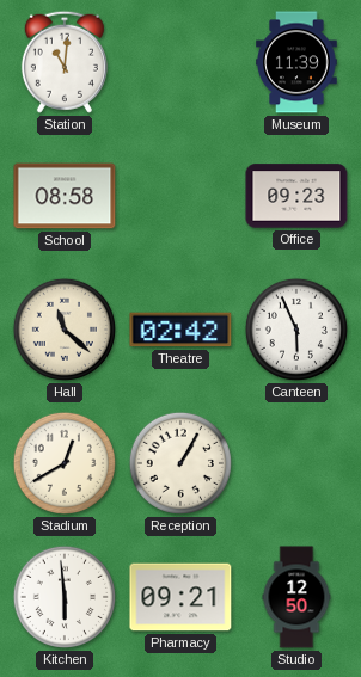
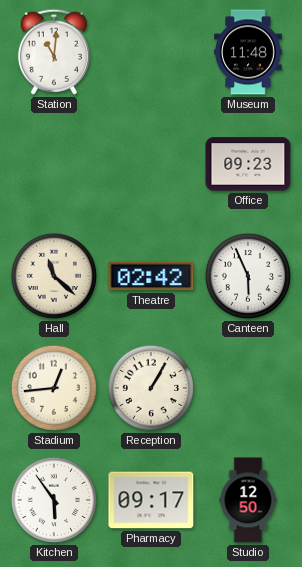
Museum: 11:39 -> 11:48
School: 08:58 -> none
Stadium: 12:40 -> 12:44
Kitchen: 5:59 -> 5:54
Pharmacy: 09:21 -> 09:17
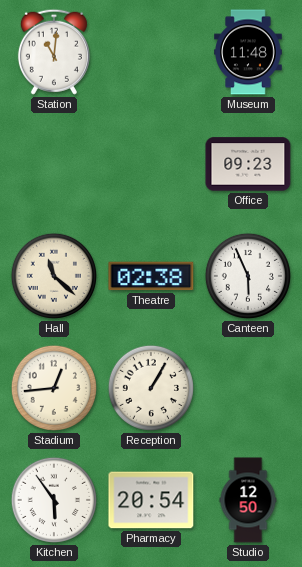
Theatre: 02:42 -> 02:38
Pharmacy: 09:17 -> 20:54
